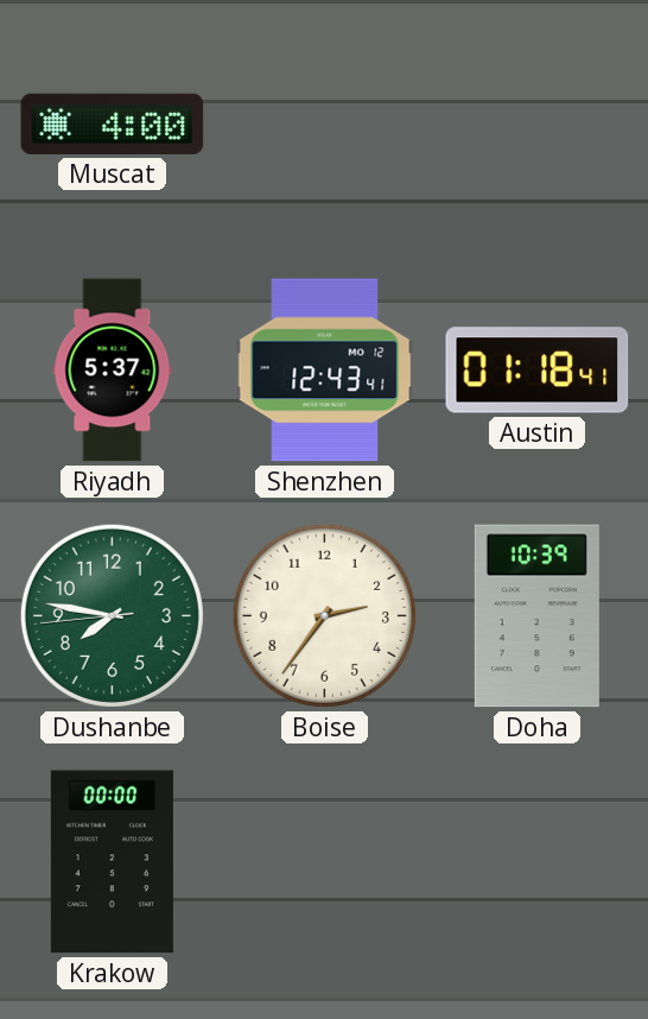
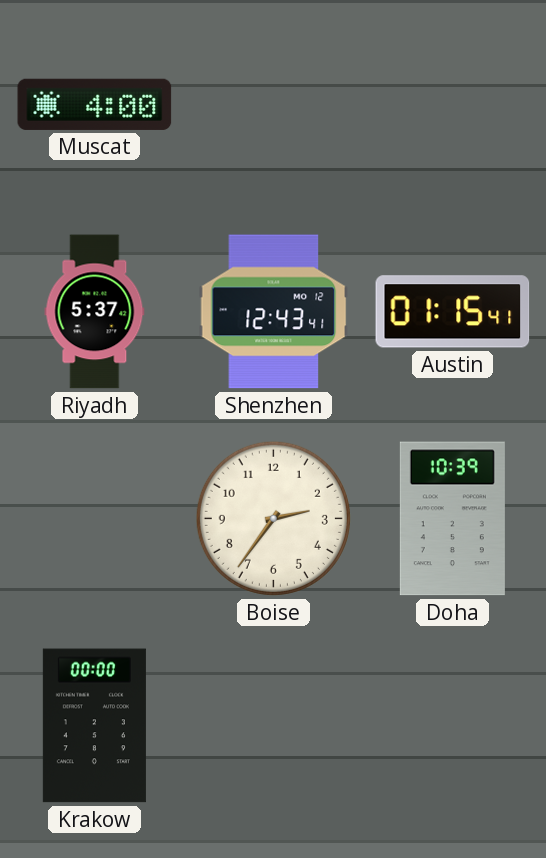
Austin: 01:18 -> 01:15
Dushanbe: 7:46 -> none
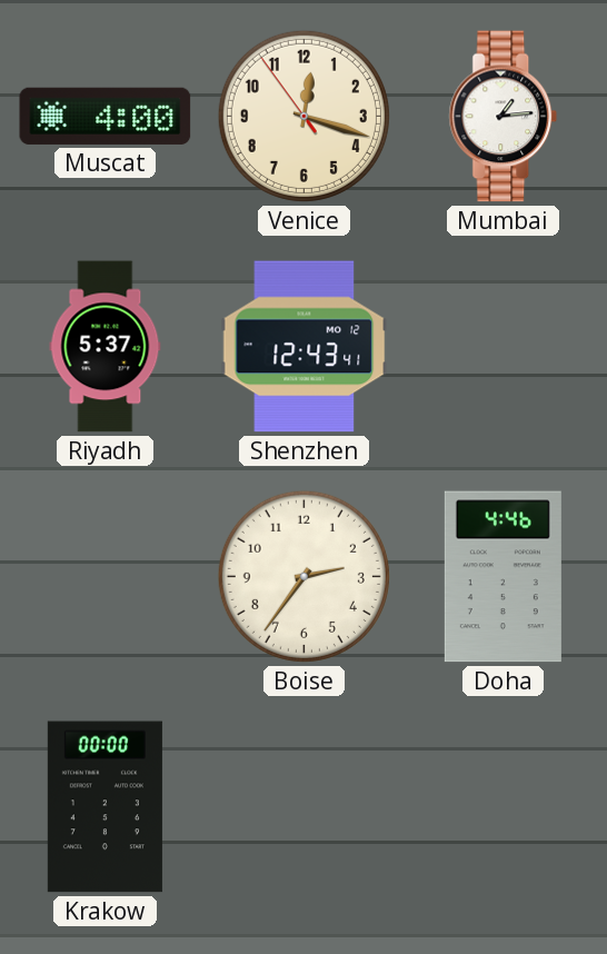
Venice: none -> 12:17
Mumbai: none -> 1:14
Austin: 01:15 -> none
Doha: 10:39 -> 4:46
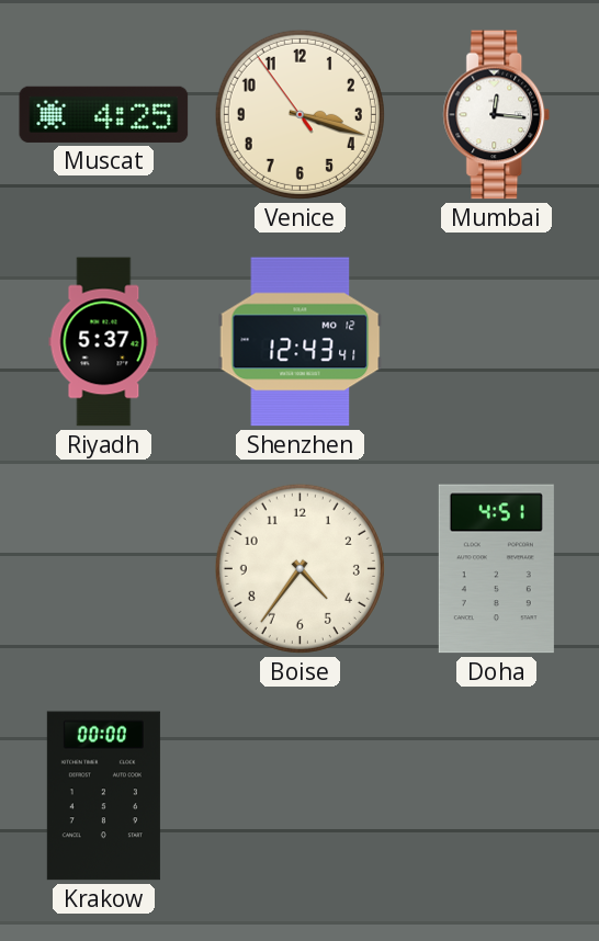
Muscat: 4:00 -> 4:25
Venice: 12:17 -> 3:17
Mumbai: 1:14 -> 12:16
Boise: 2:36 -> 4:36
Doha: 4:46 -> 4:51
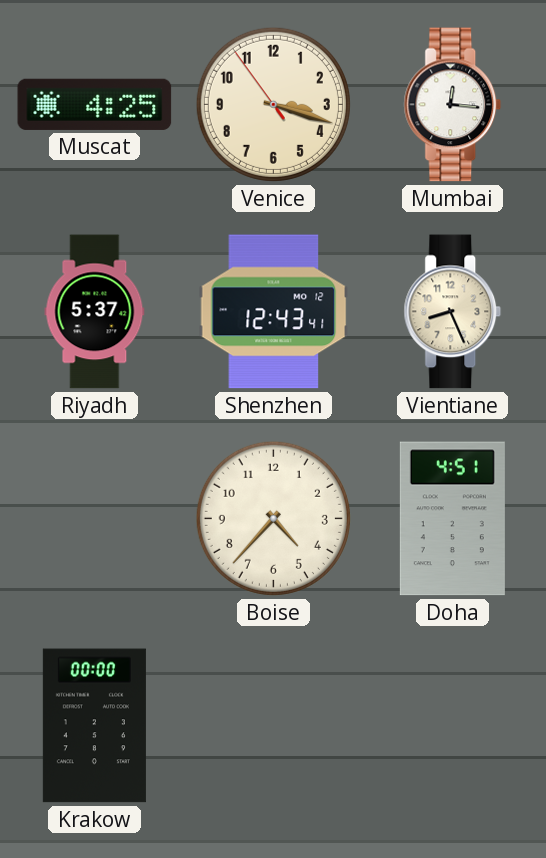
Vientiane: none -> 8:26
Boise: 4:36 -> 4:37
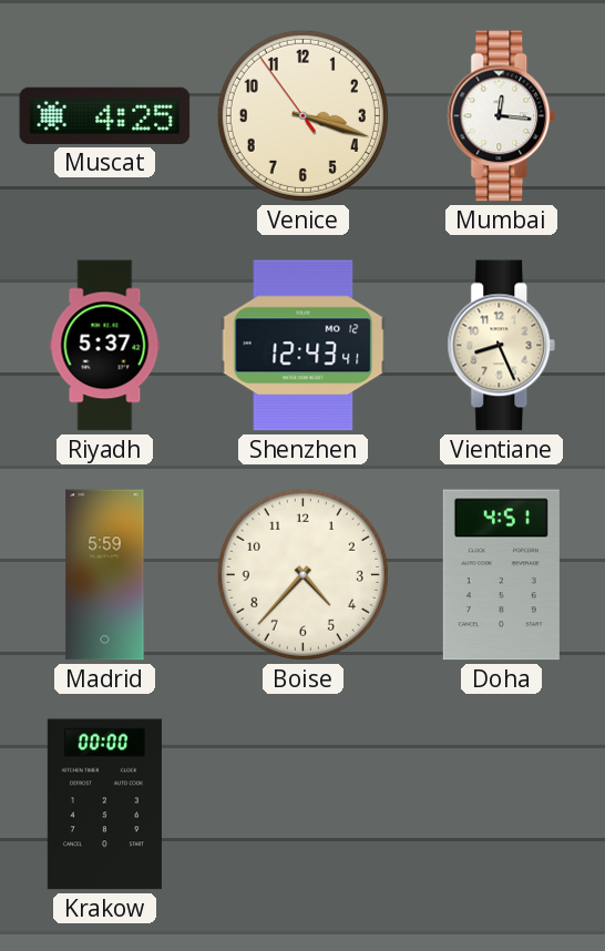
Madrid: none -> 5:59
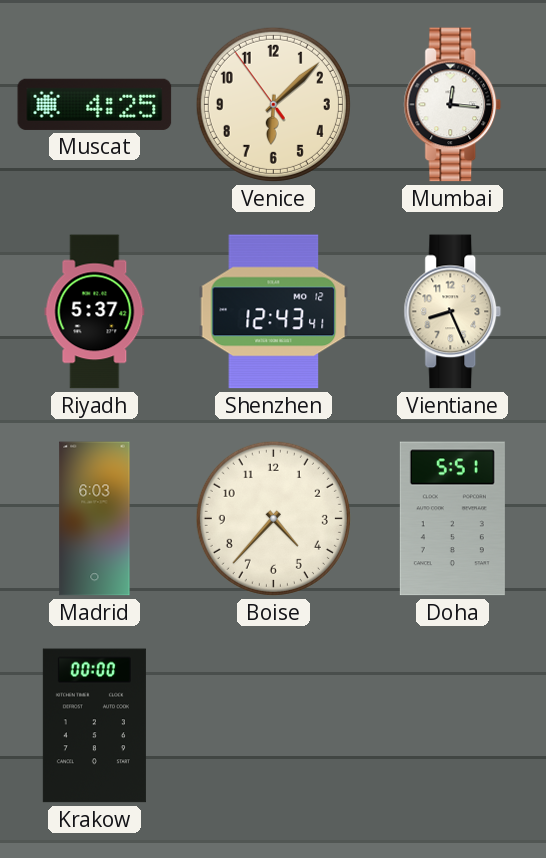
Venice: 3:17 -> 6:07
Madrid: 5:59 -> 6:03
Doha: 4:51 -> 5:51
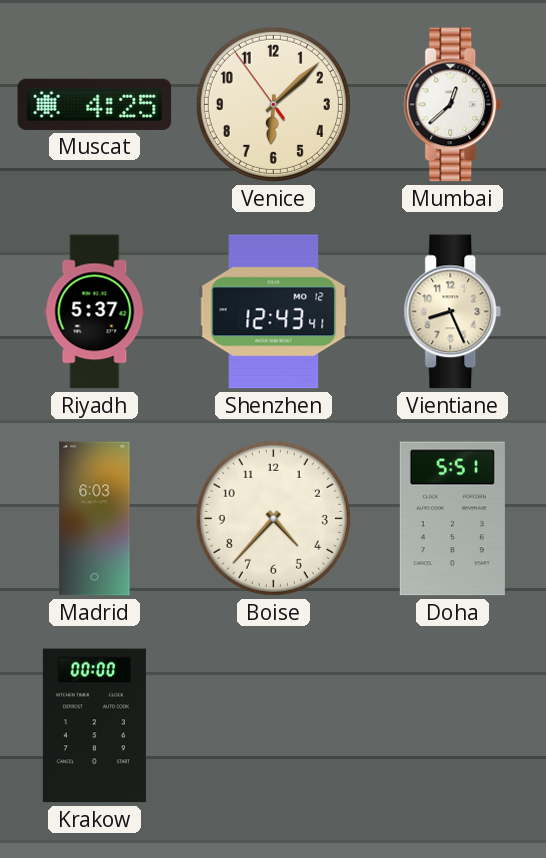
Mumbai: 12:16 -> 12:38
